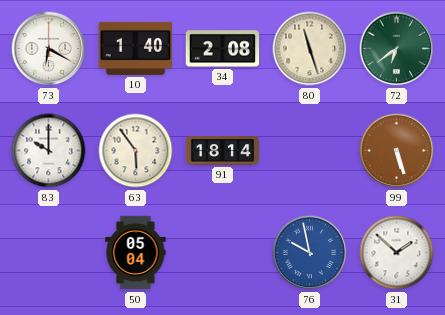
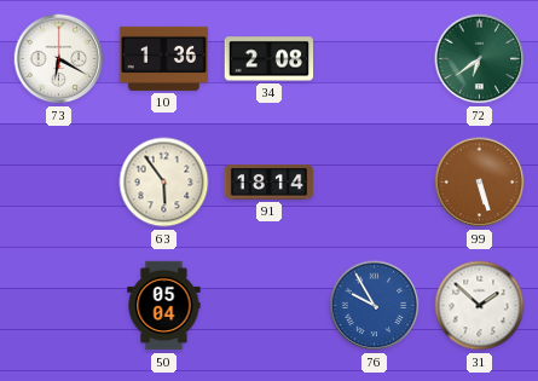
10: 1:40 -> 1:36
80: 11:27 -> none
83: 10:00 -> none
76: 9:58 -> 9:55
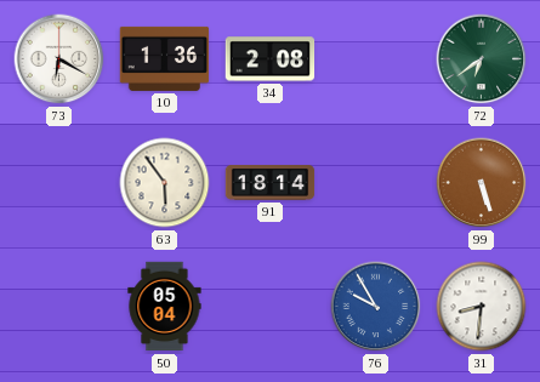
31: 1:52 -> 8:31
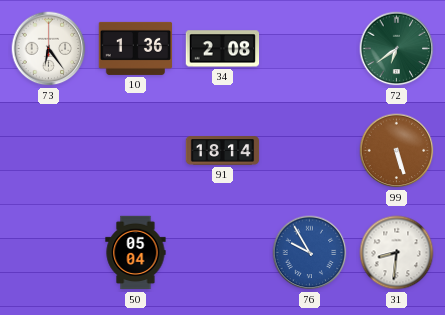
73: 6:20 -> 6:24
63: 5:54 -> none
